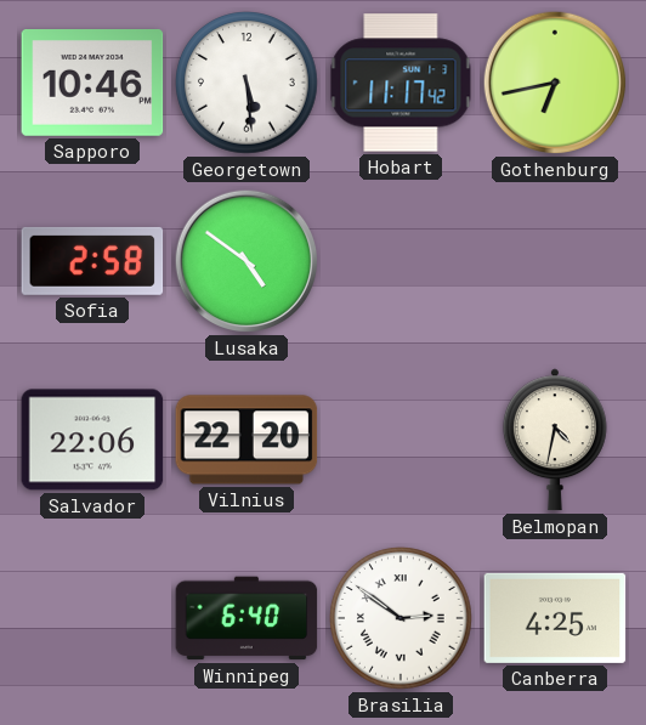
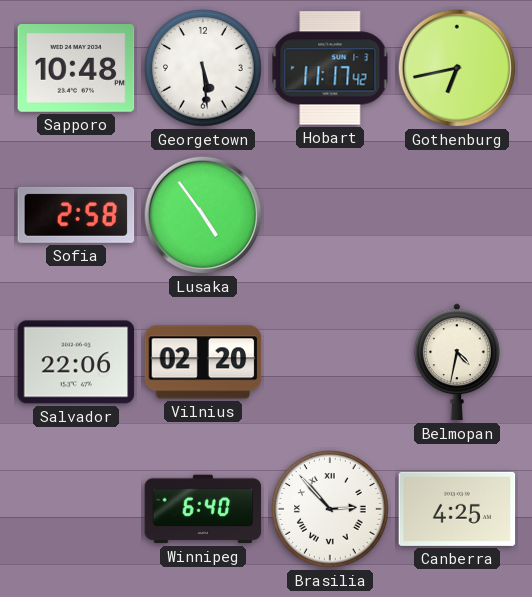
Sapporo: 10:46 -> 10:48
Lusaka: 4:51 -> 4:54
Vilnius: 22:20 -> 02:20
Brasilia: 2:51 -> 2:53
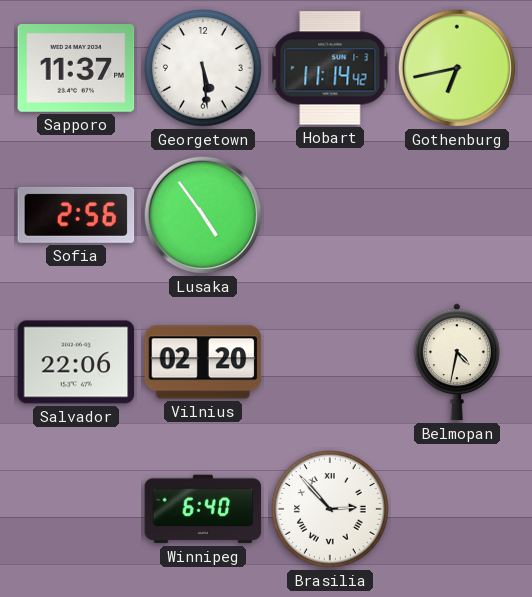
Sapporo: 10:48 -> 11:37
Hobart: 11:17 -> 11:14
Sofia: 2:58 -> 2:56
Canberra: 4:25 -> none
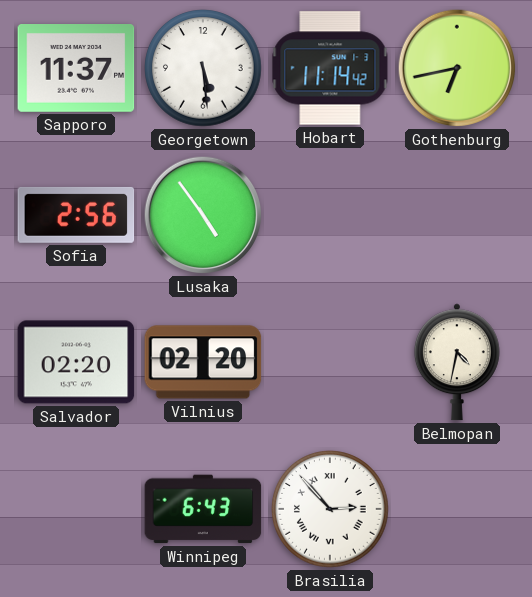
Salvador: 22:06 -> 02:20
Winnipeg: 6:40 -> 6:43
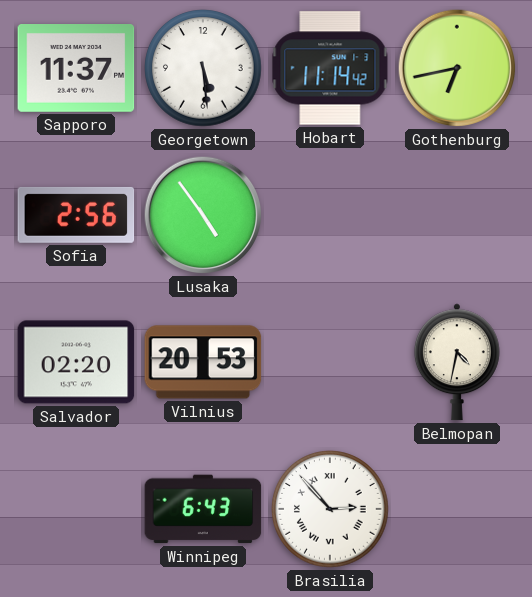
Vilnius: 02:20 -> 20:53
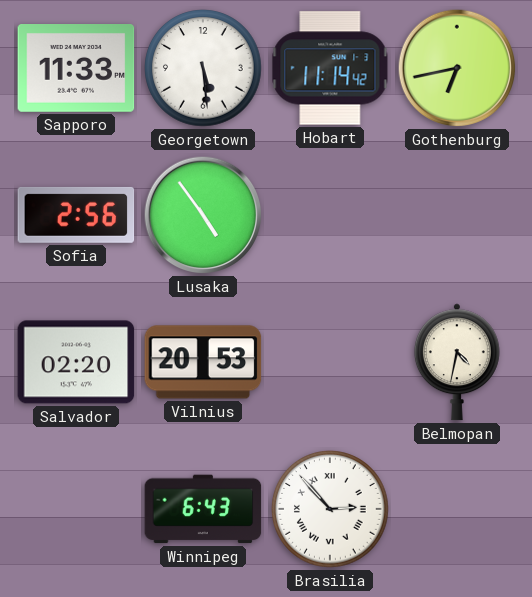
Sapporo: 11:37 -> 11:33
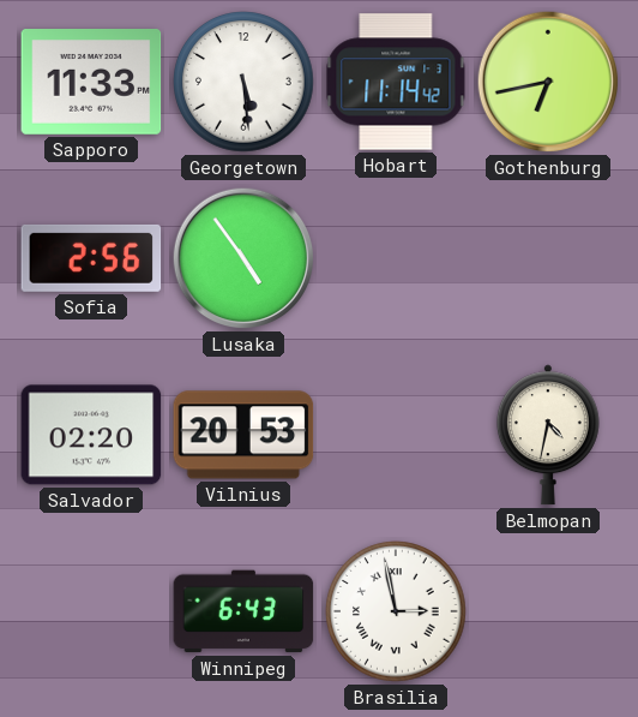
Brasilia: 2:53 -> 2:58
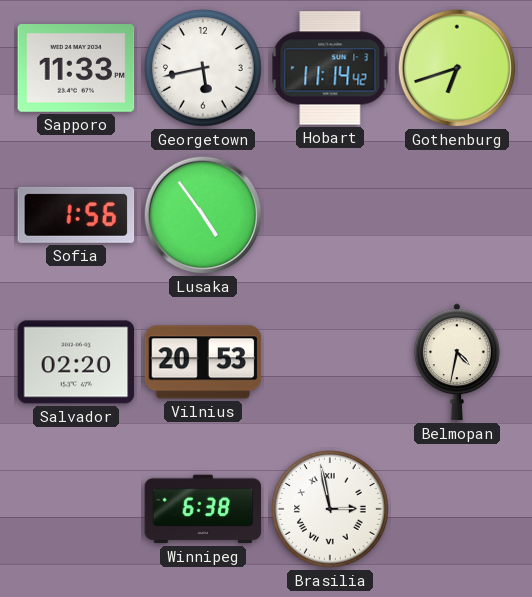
Georgetown: 5:29 -> 5:43
Gothenburg: 6:43 -> 6:42
Sofia: 2:56 -> 1:56
Winnipeg: 6:43 -> 6:38
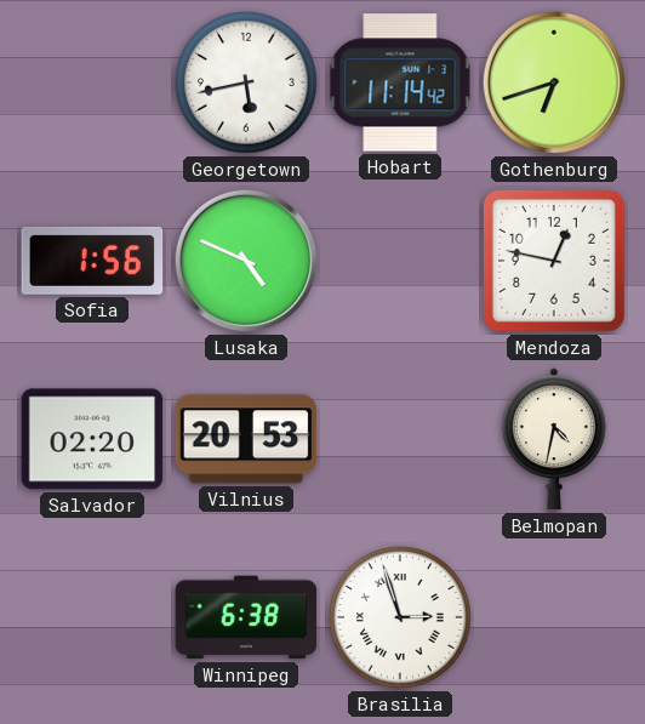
Sapporo: 11:33 -> none
Lusaka: 4:54 -> 4:49
Mendoza: none -> 12:47
Brasilia: 2:58 -> 2:57
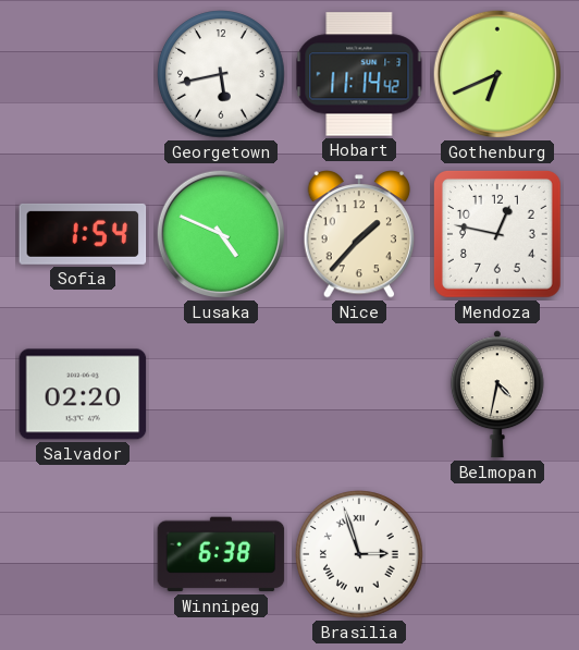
Gothenburg: 6:42 -> 6:41
Sofia: 1:56 -> 1:54
Nice: none -> 1:37
Vilnius: 20:53 -> none
